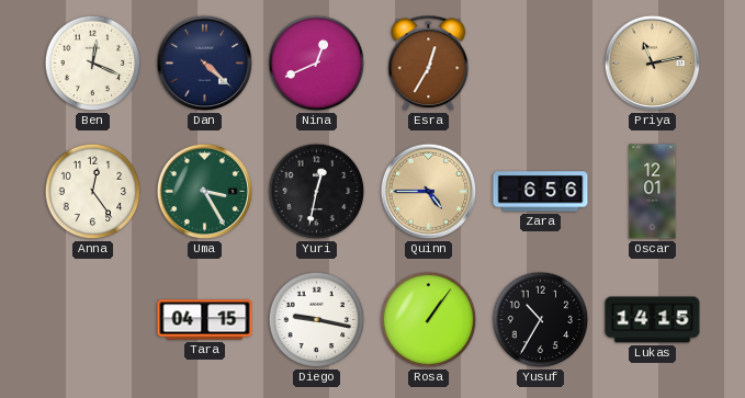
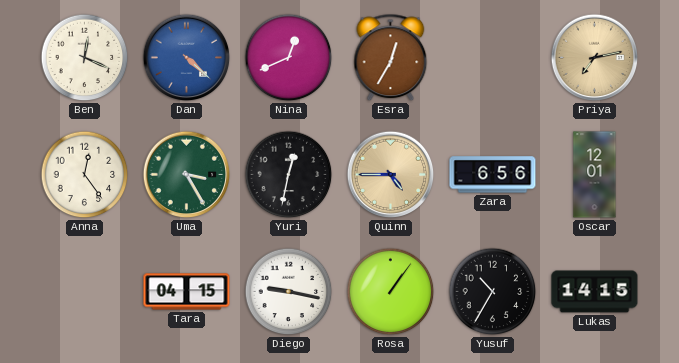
Dan dial: navy -> blue
Priya: 11:13 -> 7:13
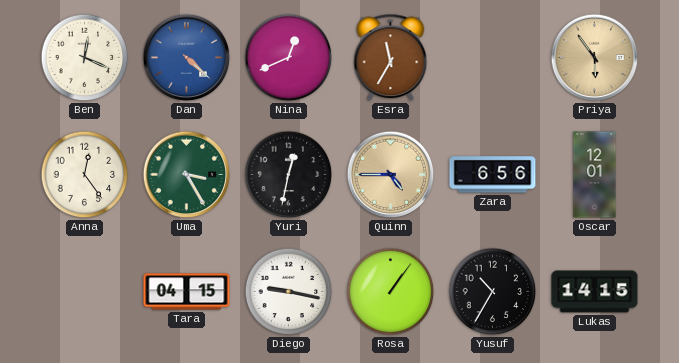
Esra: 12:35 -> 11:35
Priya: 7:13 -> 5:54
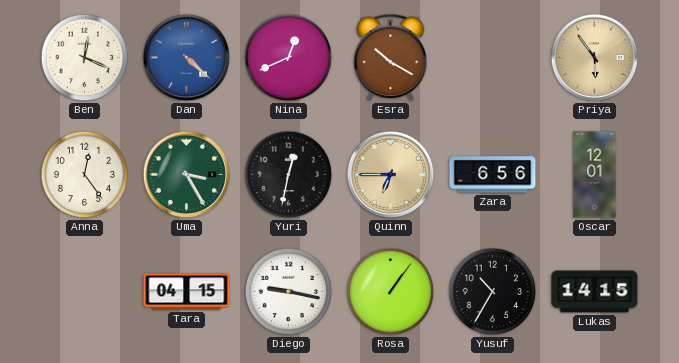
Esra: 11:35 -> 10:20
Quinn: 4:45 -> 6:45
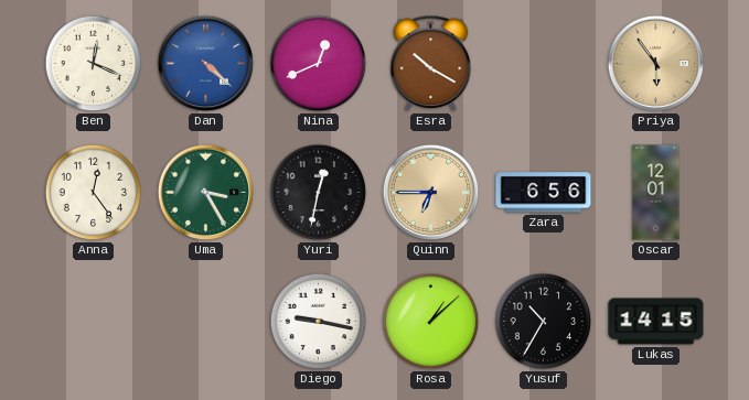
Tara: 04:15 -> none
Rosa: 1:06 -> 1:08
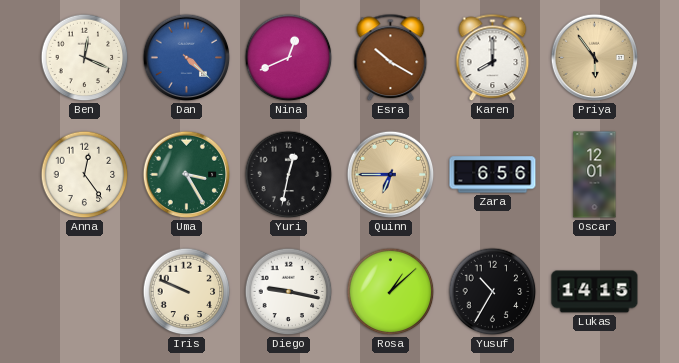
Karen: none -> 8:00
Iris: none -> 9:49
